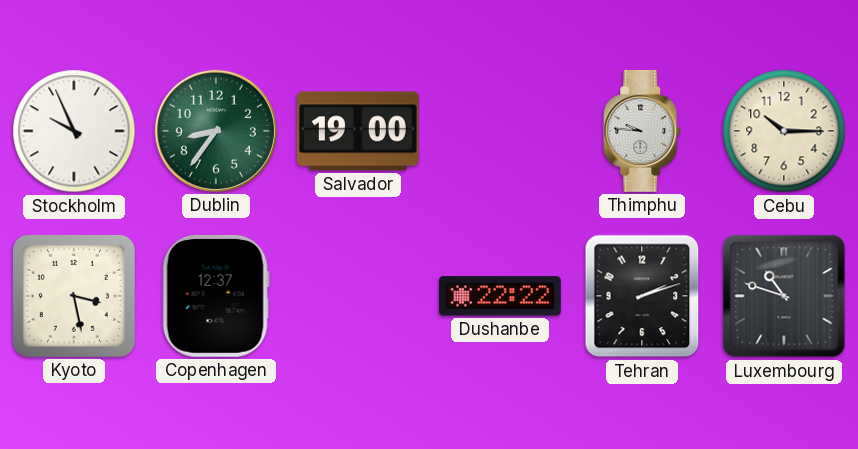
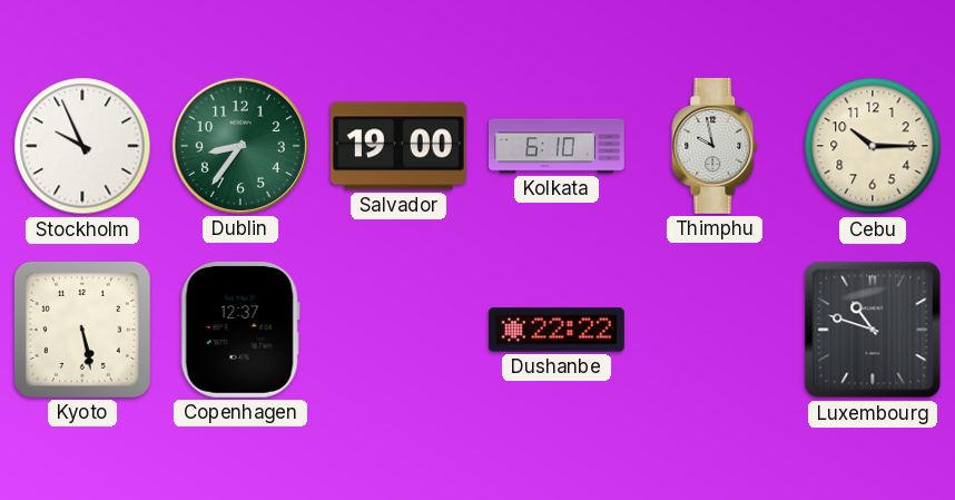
Kolkata: none -> 6:10
Thimphu: 9:46 -> 9:58
Kyoto: 3:28 -> 5:28
Tehran: 2:12 -> none
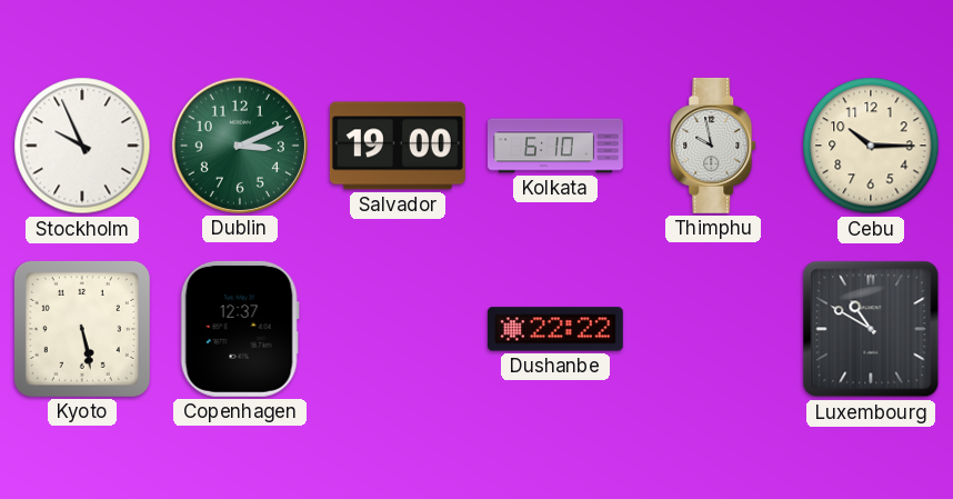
Dublin: 8:36 -> 3:11
Luxembourg: 10:48 -> 10:50
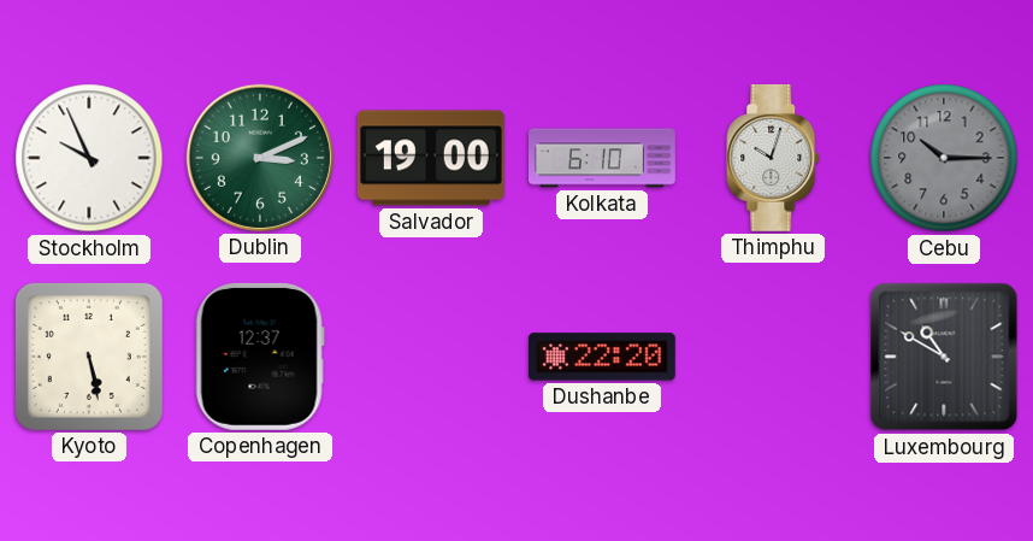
Thimphu: 9:58 -> 10:03
Cebu dial: cream -> grey
Dushanbe: 22:22 -> 22:20
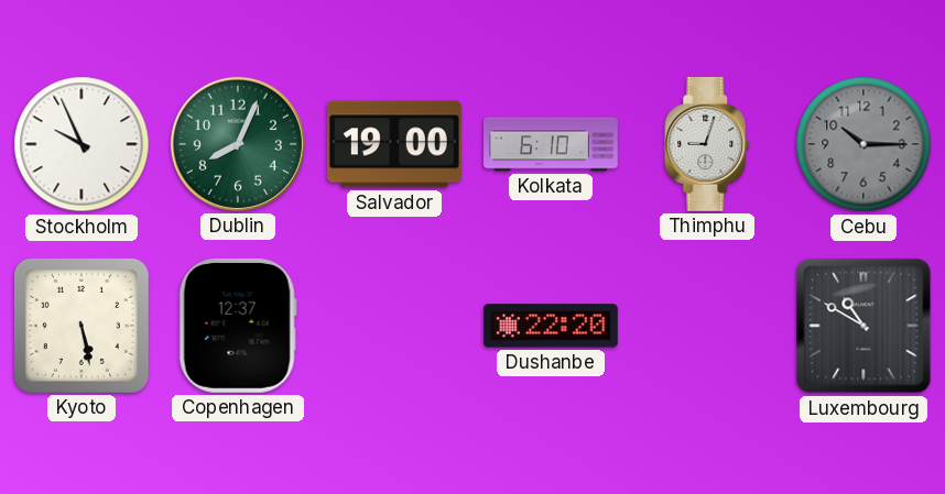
Dublin: 3:11 -> 8:04
Thimphu: 10:03 -> 9:03
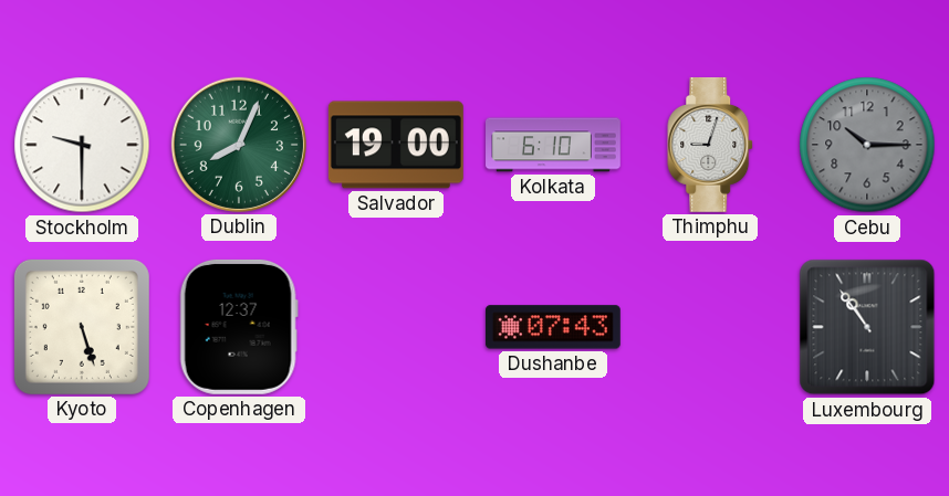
Stockholm: 9:56 -> 9:30
Kyoto: 5:28 -> 5:27
Dushanbe: 22:20 -> 07:43
Luxembourg: 10:50 -> 10:54
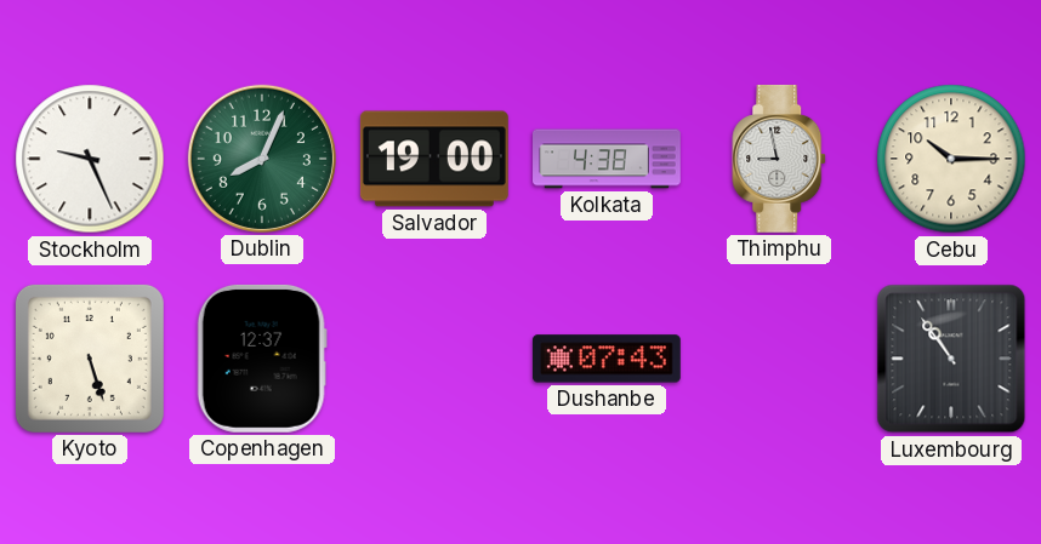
Stockholm: 9:30 -> 9:26
Kolkata: 6:10 -> 4:38
Thimphu: 9:03 -> 8:58
Cebu dial: grey -> cream
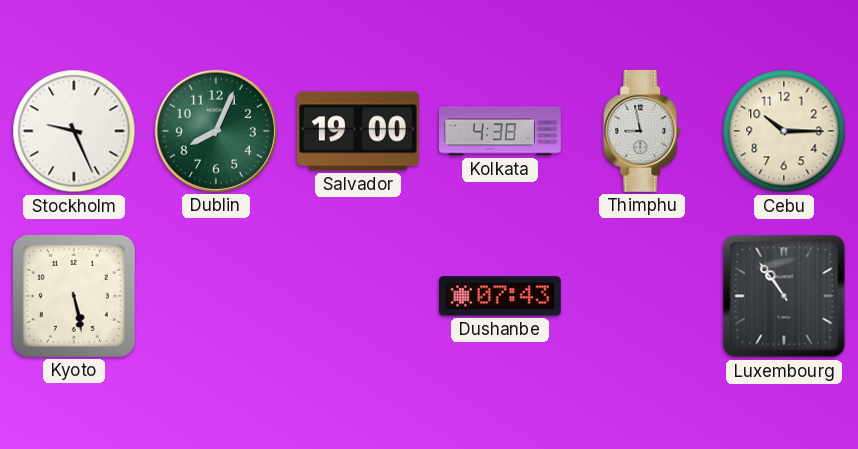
Kyoto: 5:27 -> 5:28
Copenhagen: 12:37 -> none
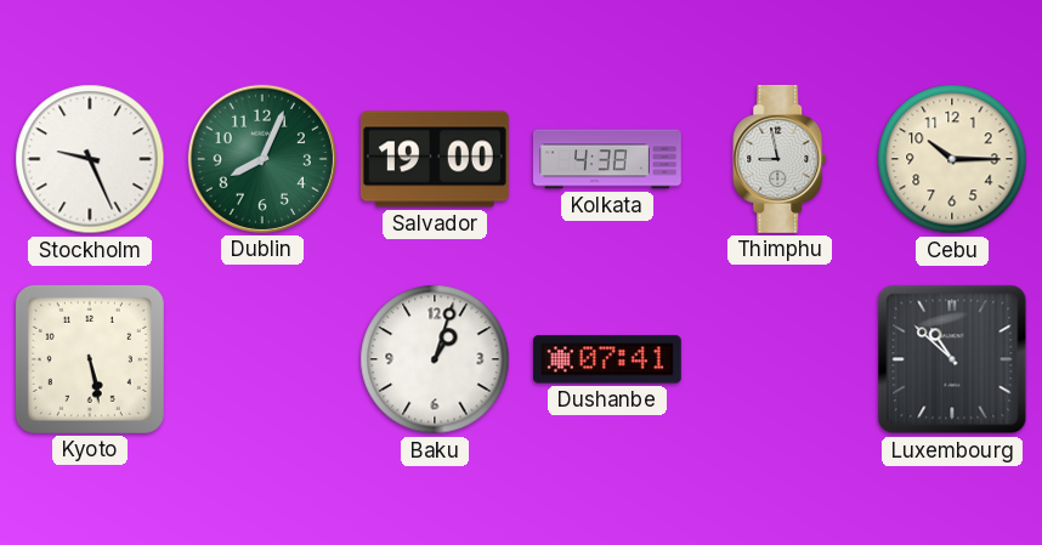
Baku: none -> 1:03
Dushanbe: 07:43 -> 07:41
Luxembourg: 10:54 -> 10:52
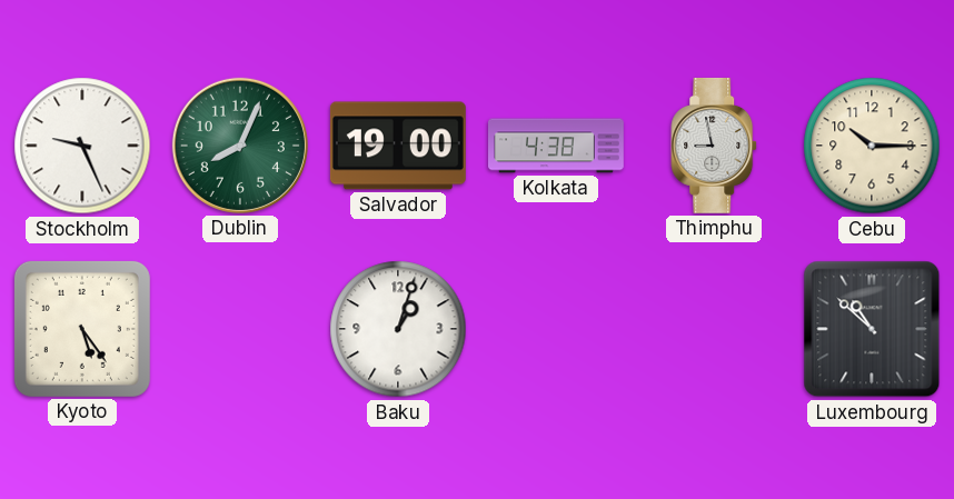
Kyoto: 5:28 -> 5:24
Dushanbe: 07:41 -> none
